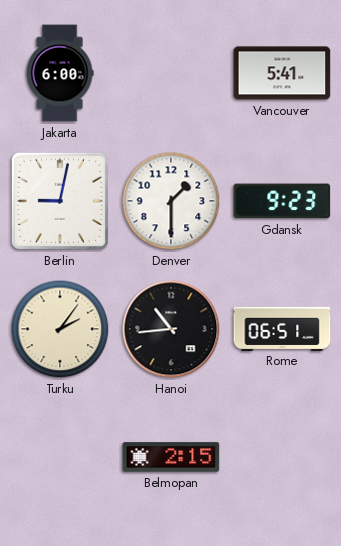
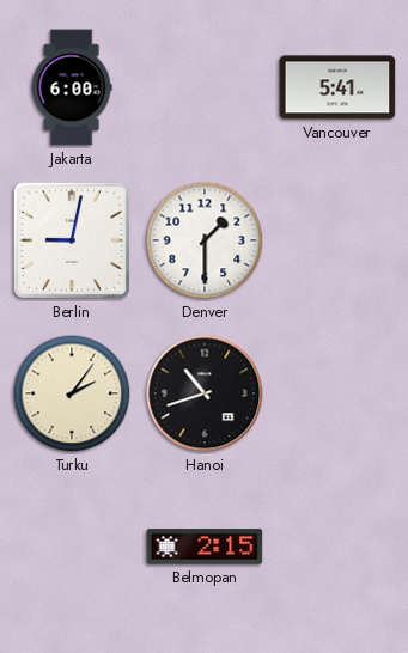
Gdansk: 9:23 -> none
Hanoi: 10:44 -> 10:42
Rome: 06:51 -> none
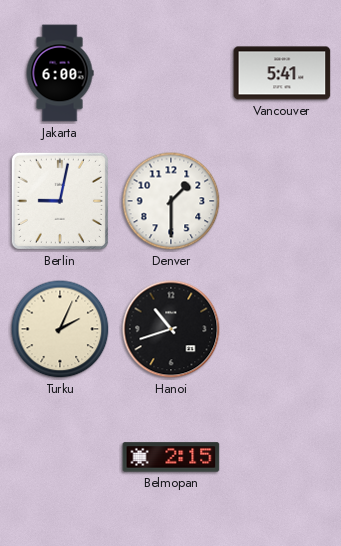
Turku: 2:06 -> 2:04
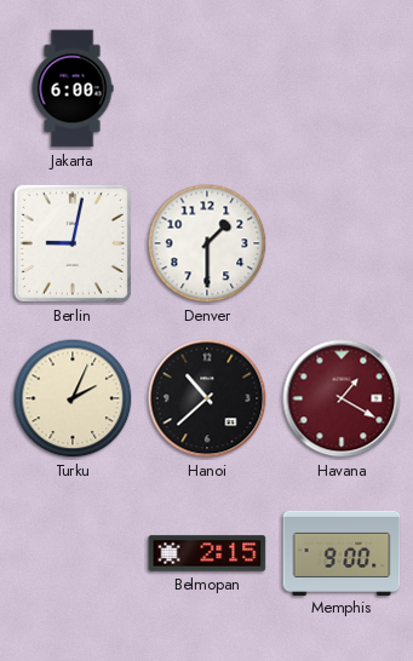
Vancouver: 5:41 -> none
Hanoi: 10:42 -> 10:38
Havana: none -> 1:20
Memphis: none -> 9:00
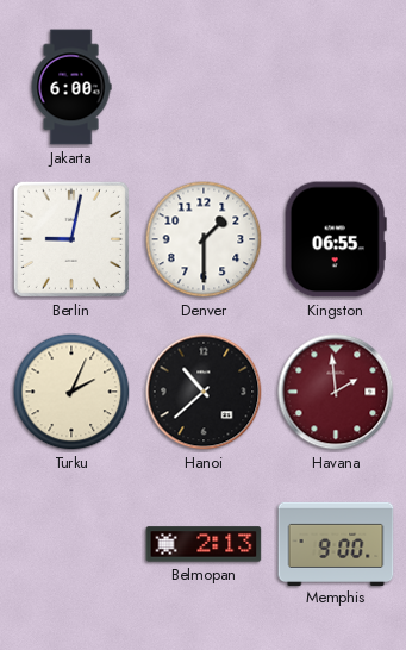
Kingston: none -> 06:55
Havana: 1:20 -> 1:59
Belmopan: 2:15 -> 2:13
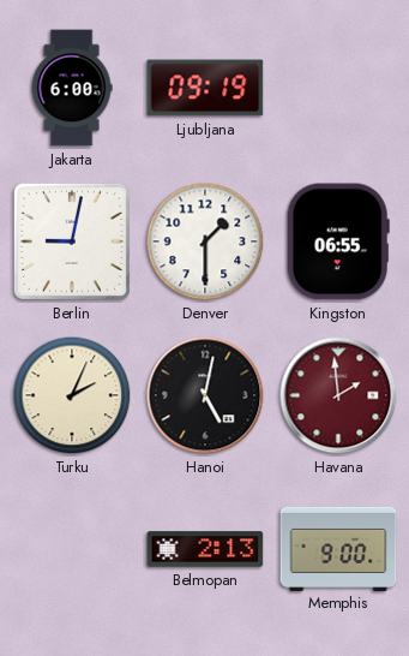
Ljubljana: none -> 09:19
Hanoi: 10:38 -> 5:02
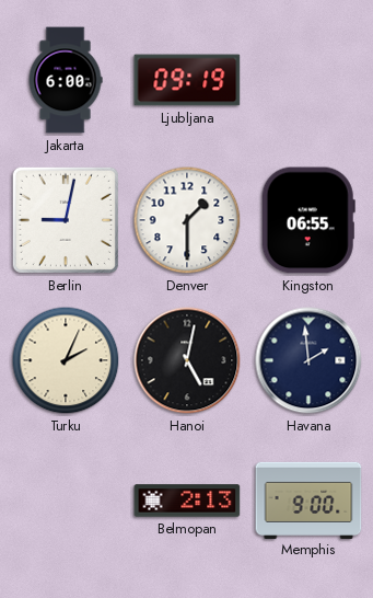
Havana dial: burgundy -> navy
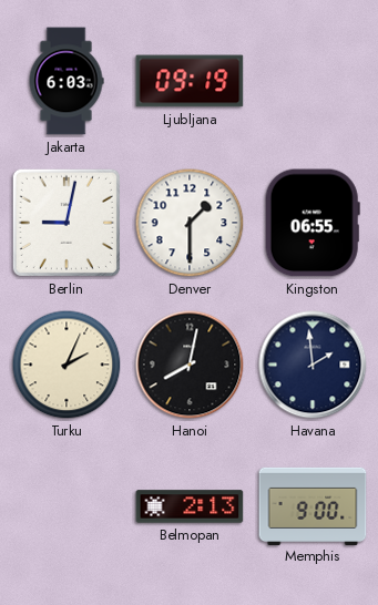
Jakarta: 6:00 -> 6:03
Hanoi: 5:02 -> 8:02
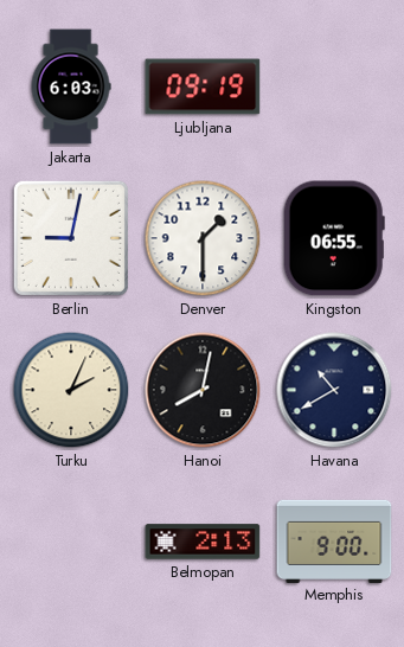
Havana: 1:59 -> 10:40
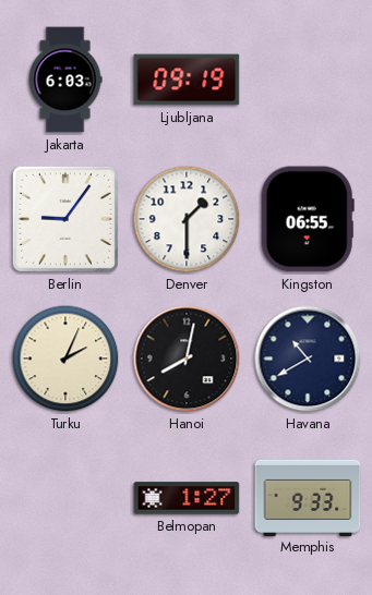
Berlin: 9:02 -> 9:06
Belmopan: 2:13 -> 1:27
Memphis: 9:00 -> 9:33
